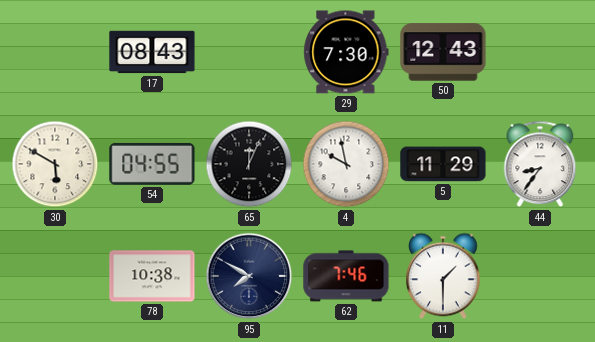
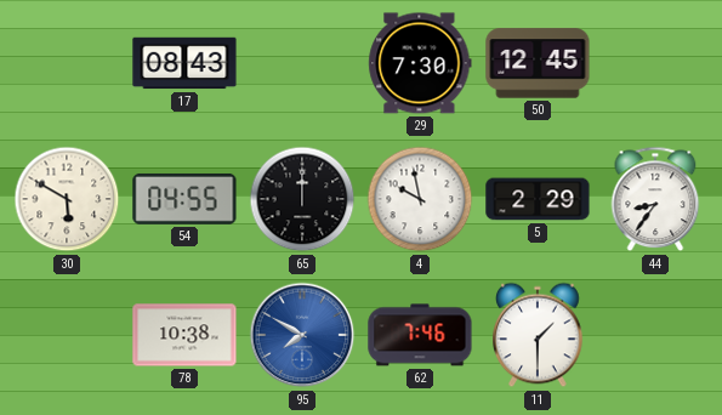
50: 12:43 -> 12:45
65: 12:04 -> 12:00
5: 11:29 -> 2:29
95 dial: navy -> blue
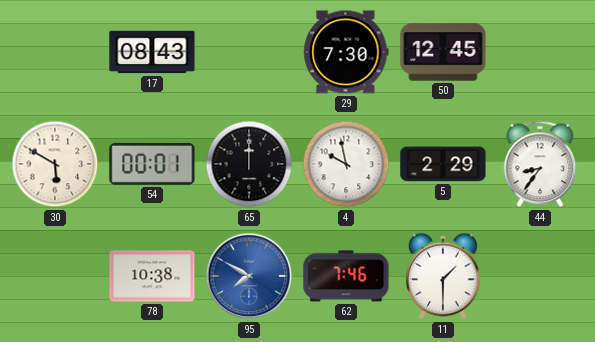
54: 04:55 -> 00:01
